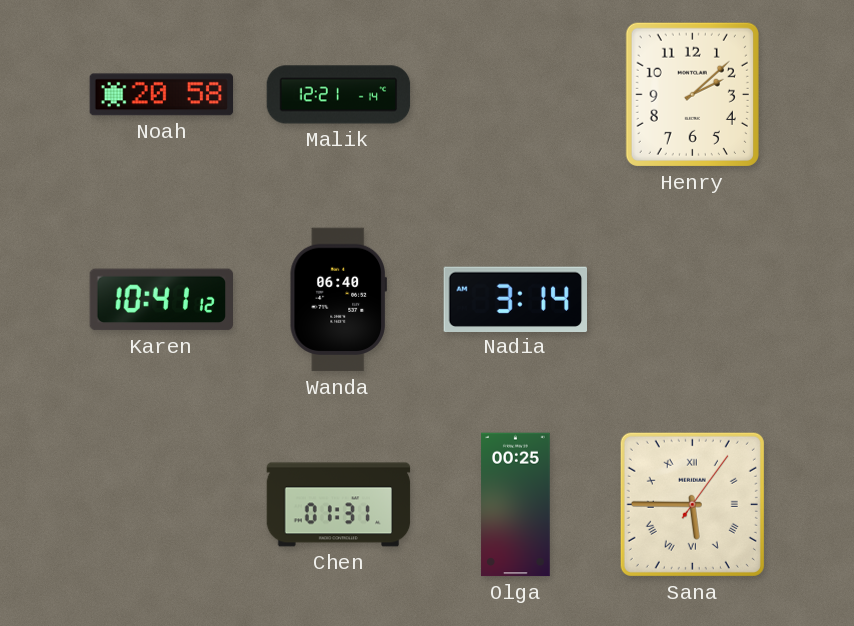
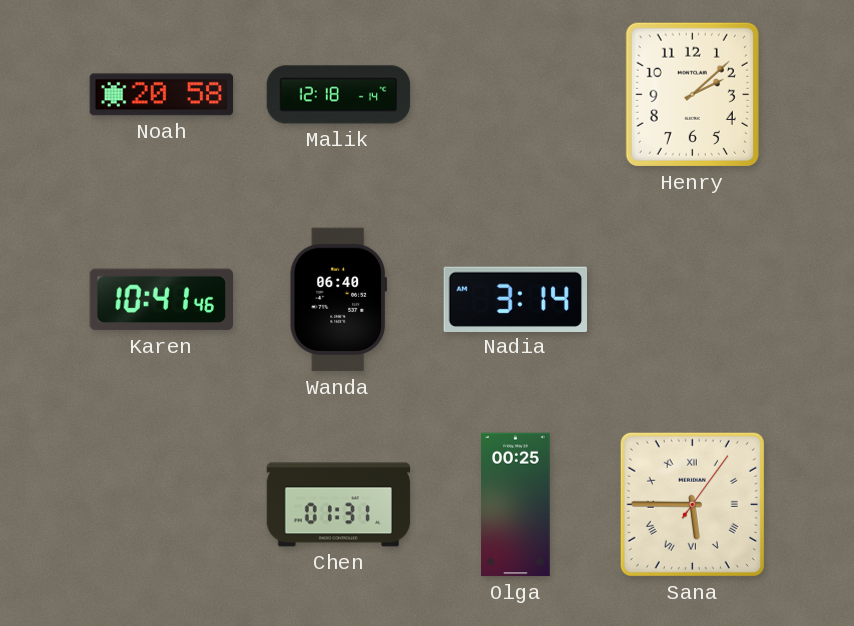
Malik: 12:21 -> 12:18
Karen: 10:41:12 -> 10:41:46
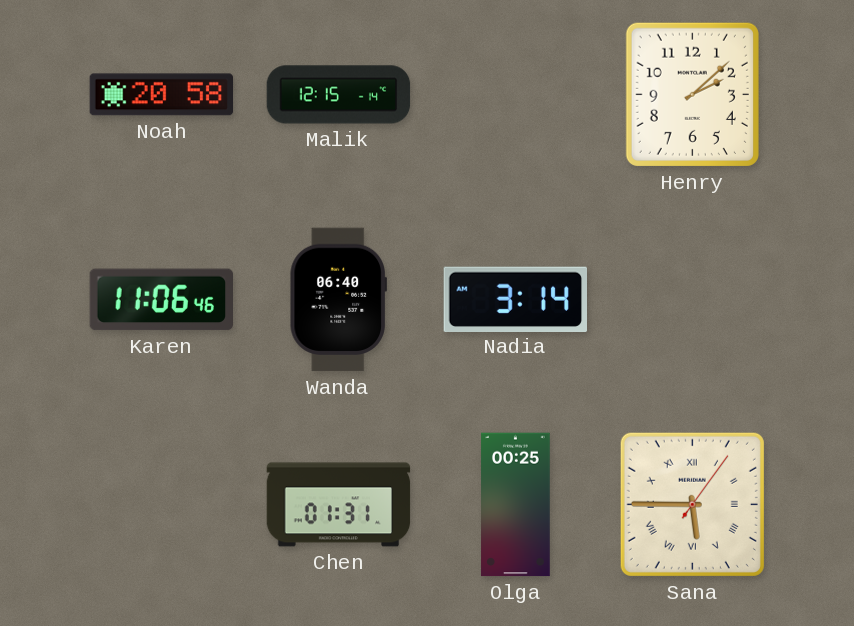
Malik: 12:18 -> 12:15
Karen: 10:41 -> 11:06
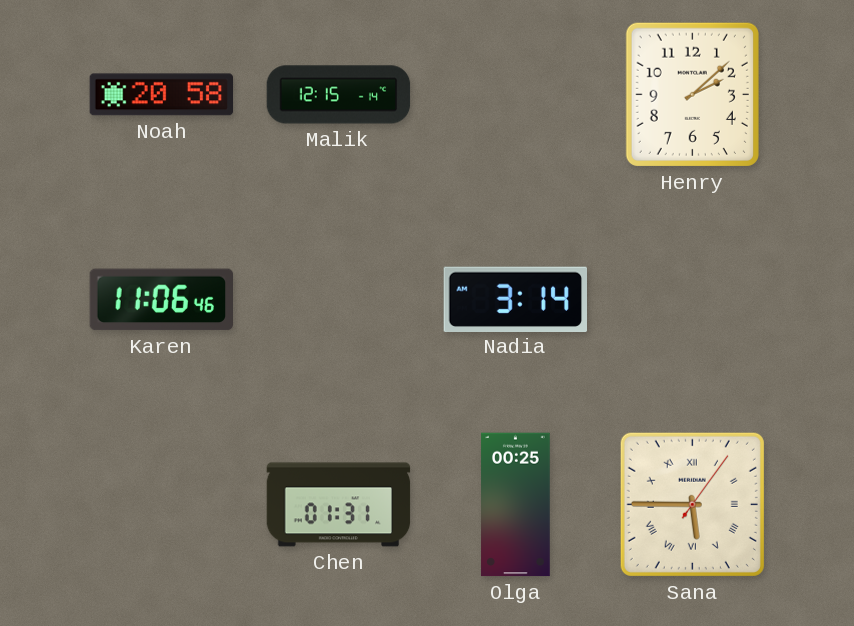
Wanda: 06:40 -> none
